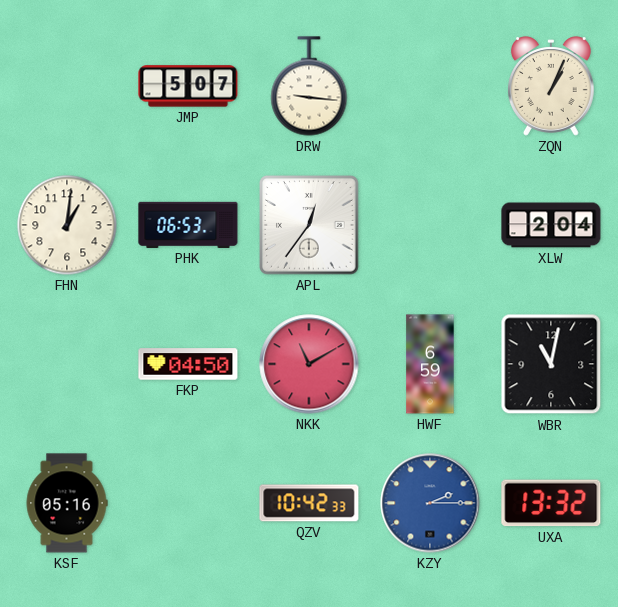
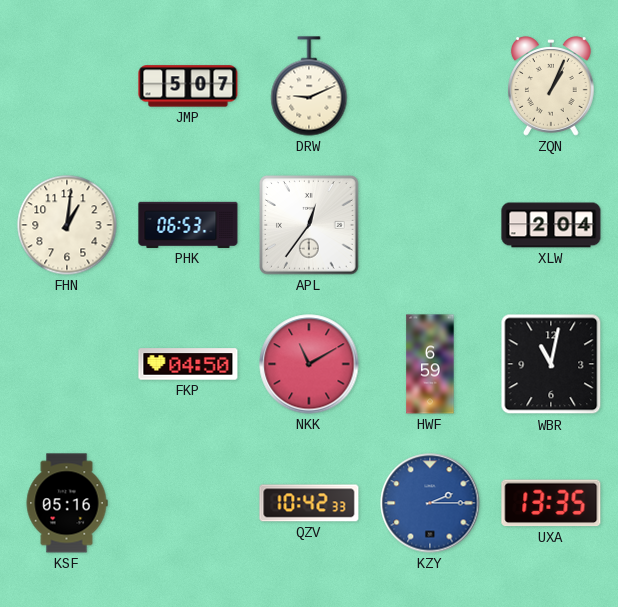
DRW: 9:16 -> 9:11
UXA: 13:32 -> 13:35
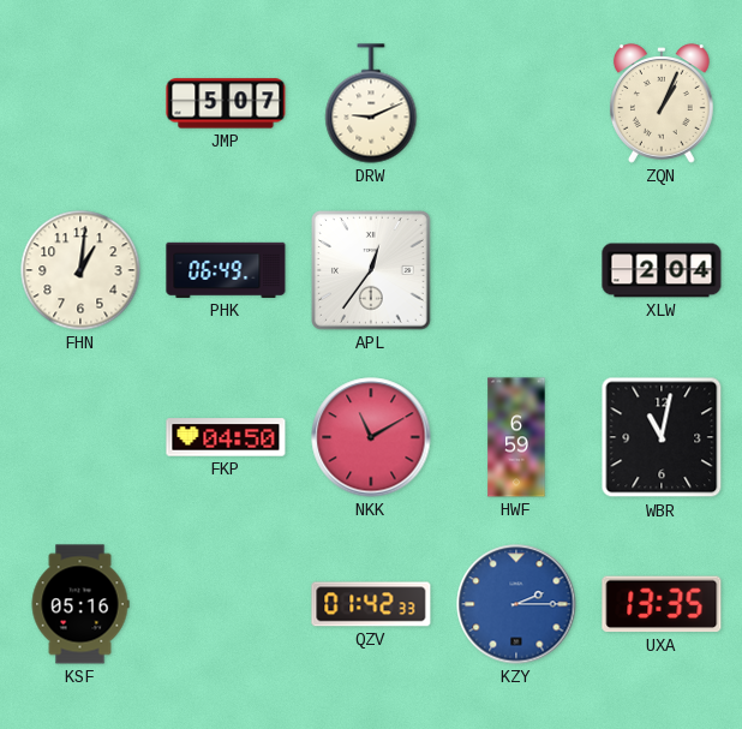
PHK: 06:53 -> 06:49
QZV: 10:42 -> 01:42
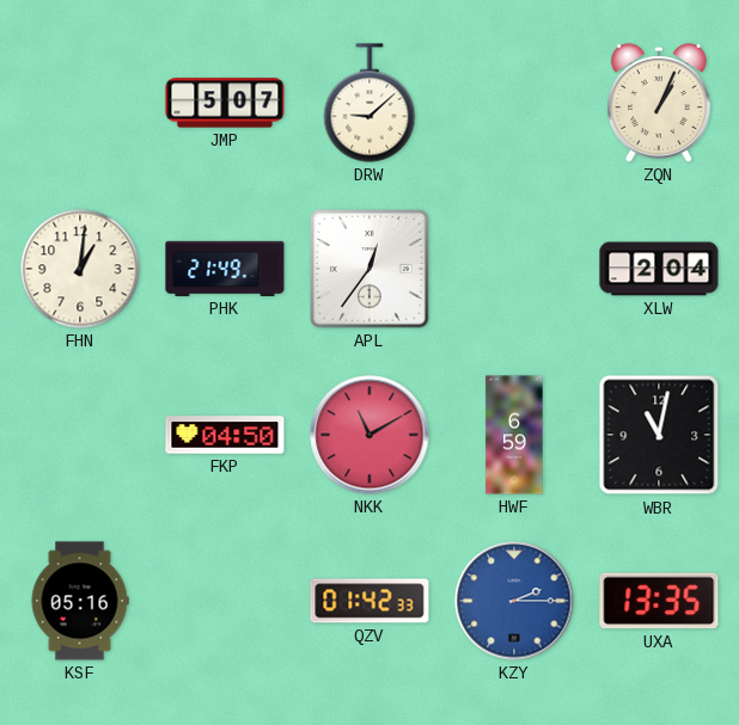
DRW: 9:11 -> 9:08
PHK: 06:49 -> 21:49
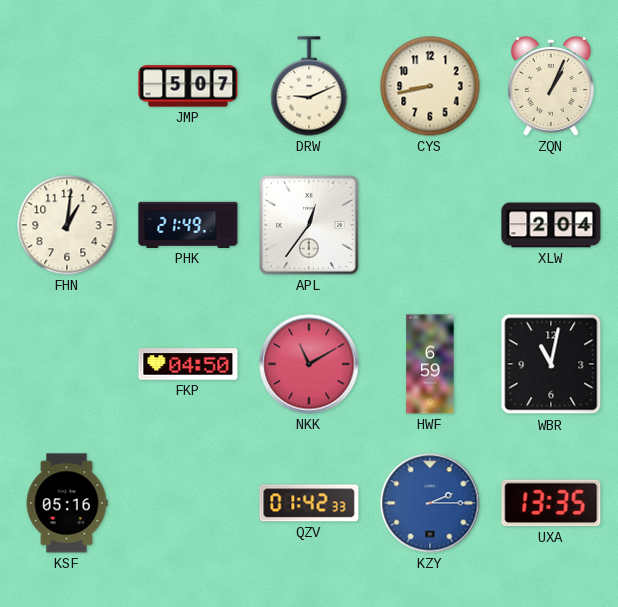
DRW: 9:08 -> 9:11
CYS: none -> 8:43
